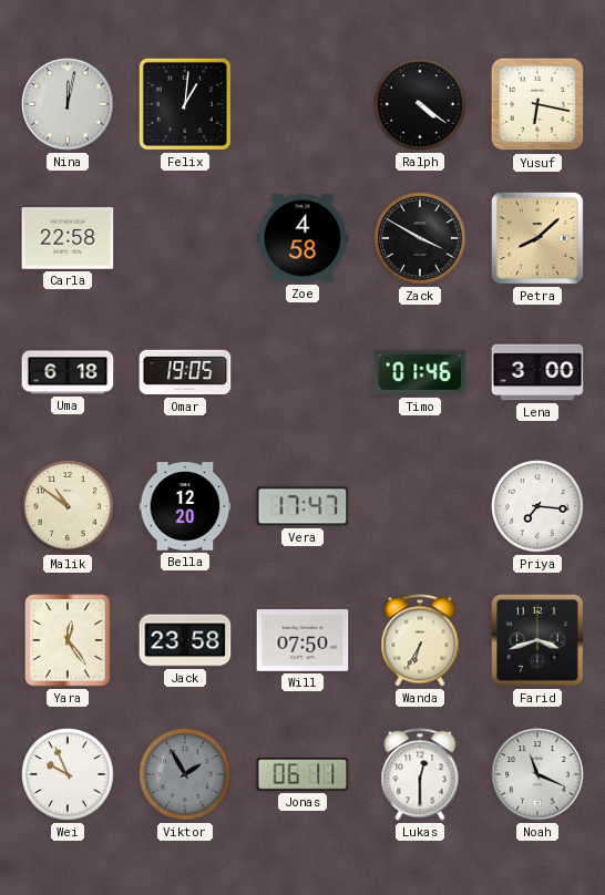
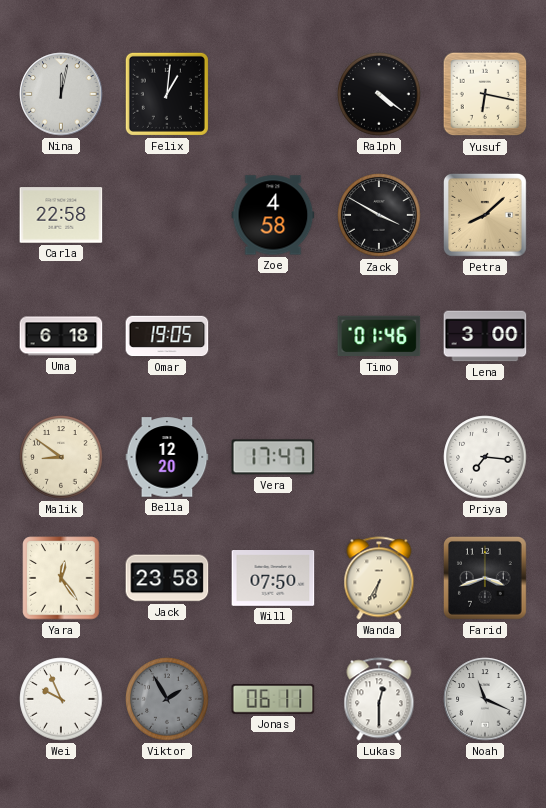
Malik: 10:51 -> 8:51
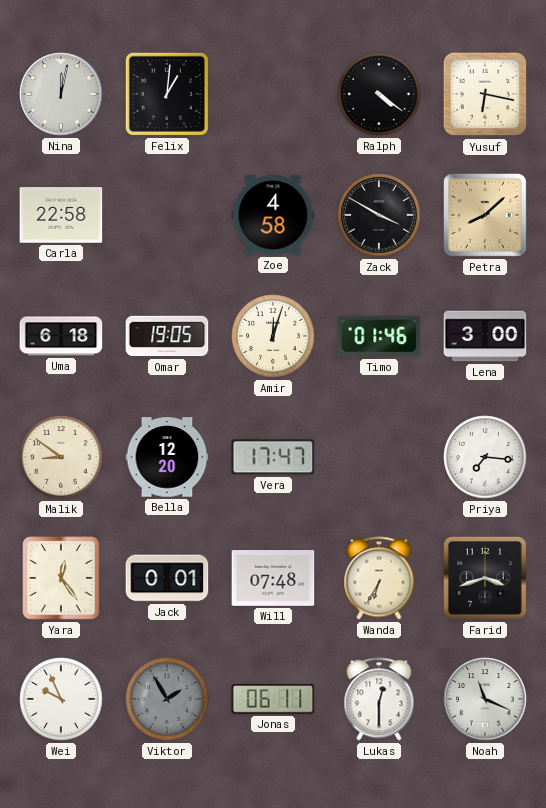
Amir: none -> 12:03
Jack: 23:58 -> 0:01
Will: 07:50 -> 07:48
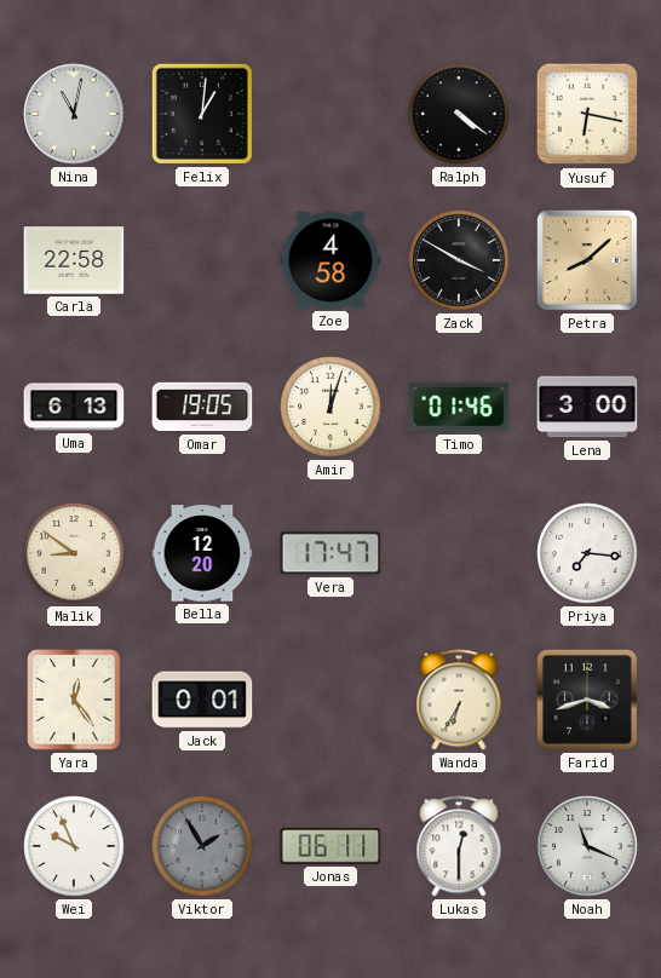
Nina: 12:02 -> 11:02
Uma: 6:18 -> 6:13
Will: 07:48 -> none
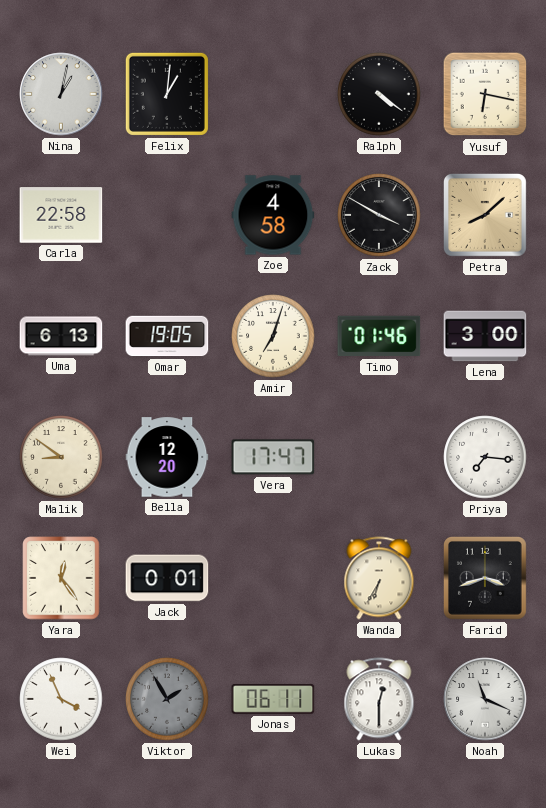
Nina: 11:02 -> 1:02
Amir: 12:03 -> 7:03
Wei: 9:56 -> 3:56
